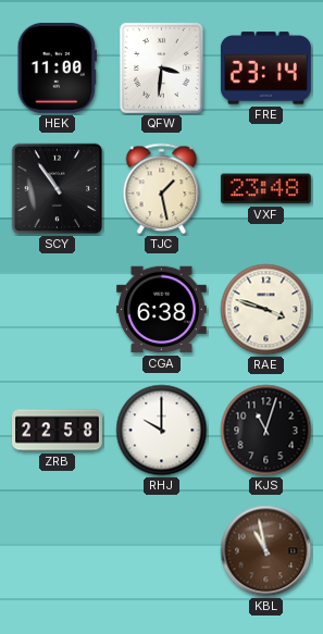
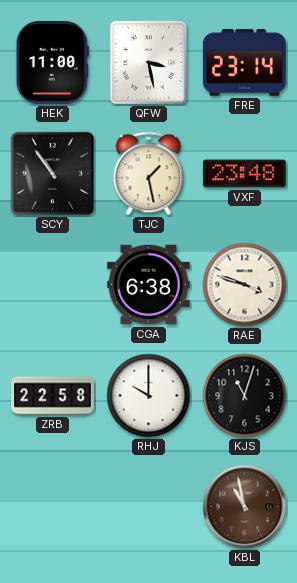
QFW: 3:31 -> 3:28
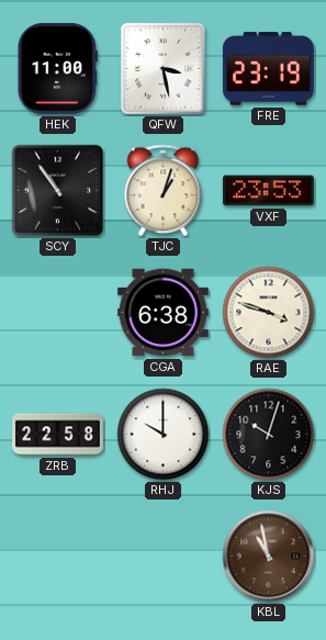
FRE: 23:14 -> 23:19
TJC: 1:28 -> 1:03
VXF: 23:48 -> 23:53
KJS: 11:03 -> 10:03
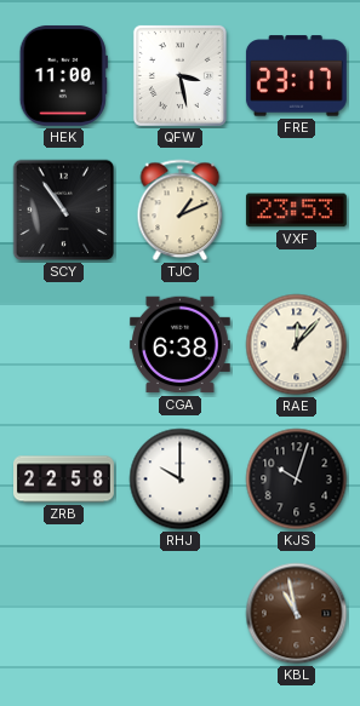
FRE: 23:19 -> 23:17
TJC: 1:03 -> 1:11
RAE: 3:48 -> 12:07
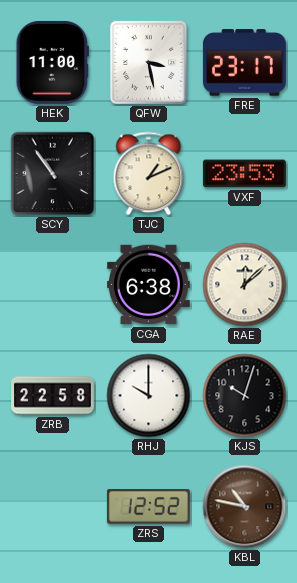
RAE: 12:07 -> 12:08
ZRS: none -> 12:52
KBL: 10:58 -> 10:47
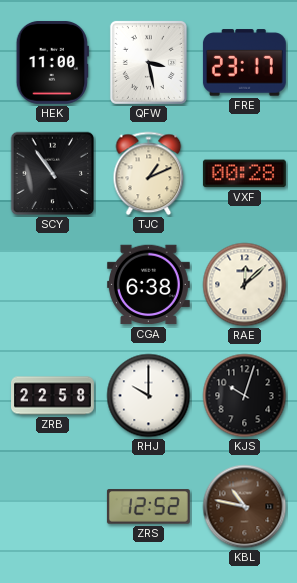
VXF: 23:53 -> 00:28
